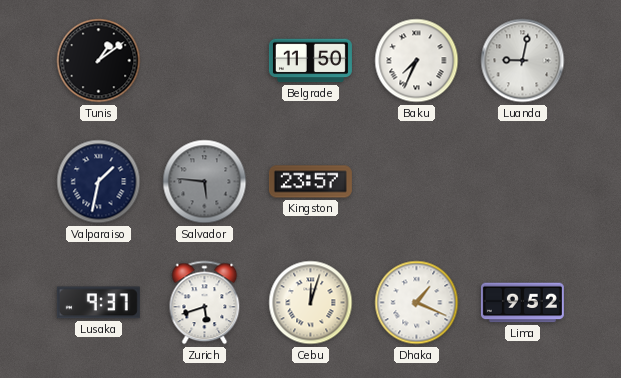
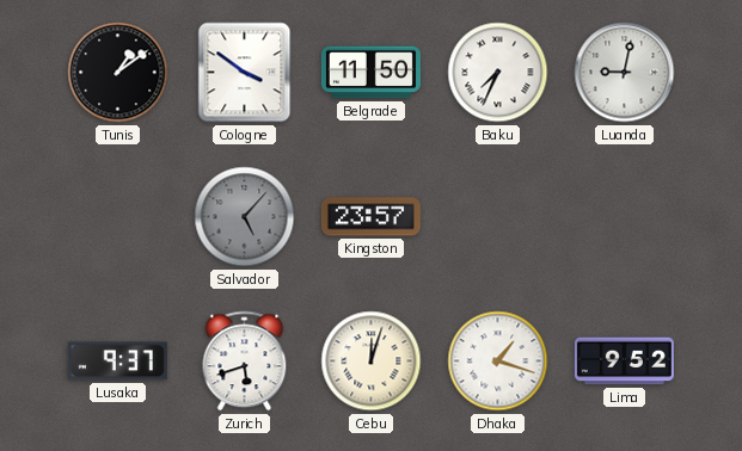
Cologne: none -> 3:51
Valparaiso: 1:32 -> none
Salvador: 5:46 -> 5:07
Dhaka: 1:19 -> 1:18
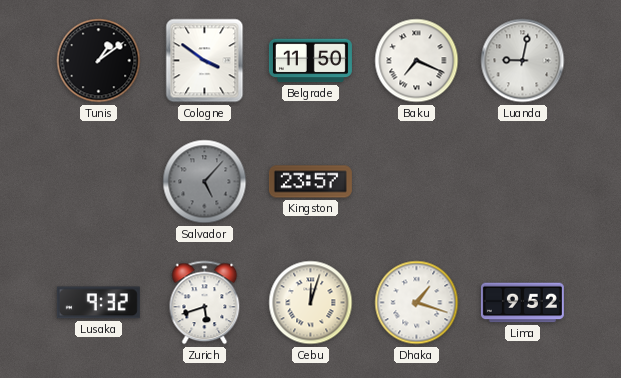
Baku: 7:34 -> 7:19
Lusaka: 9:37 -> 9:32
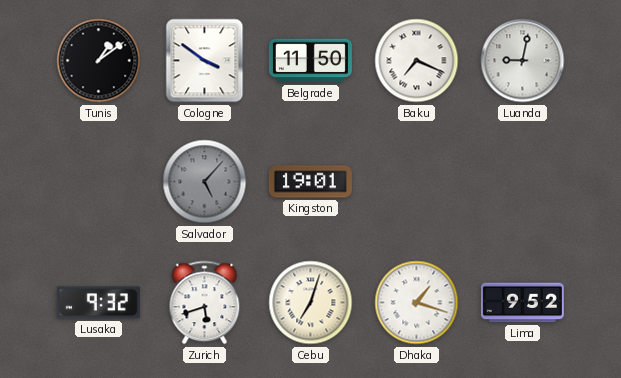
Kingston: 23:57 -> 19:01
Cebu: 12:03 -> 7:03
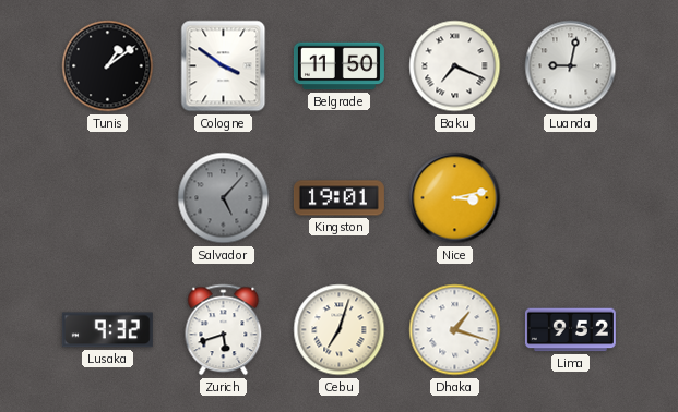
Nice: none -> 3:13
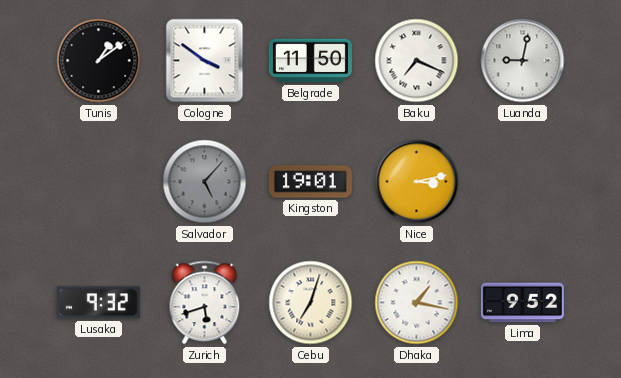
Dhaka: 1:18 -> 1:17
